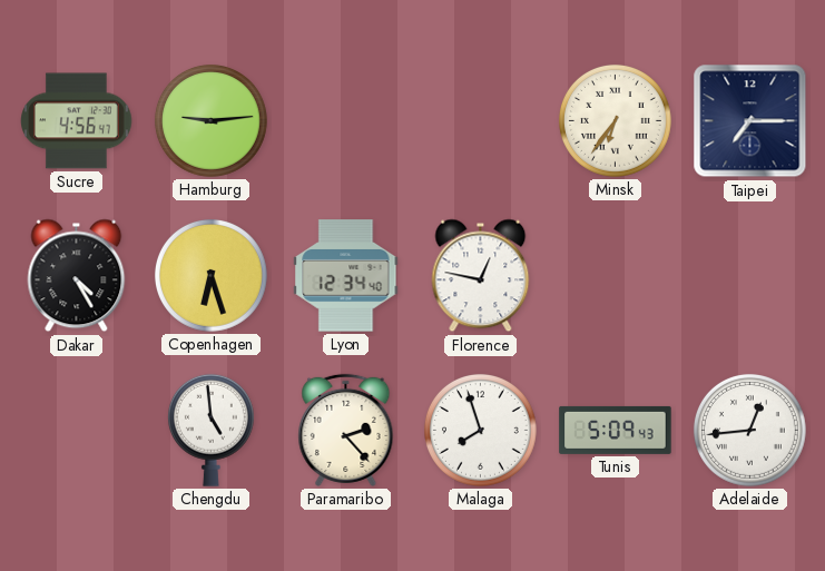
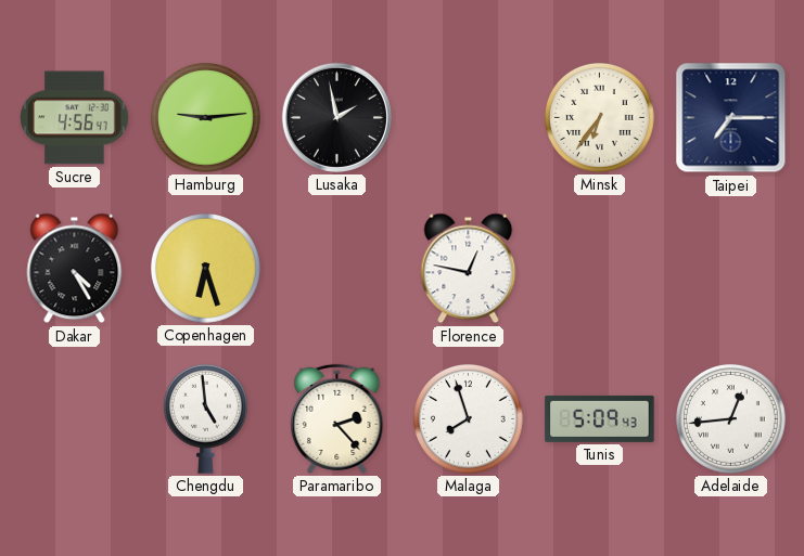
Lusaka: none -> 1:58
Lyon: 12:34 -> none
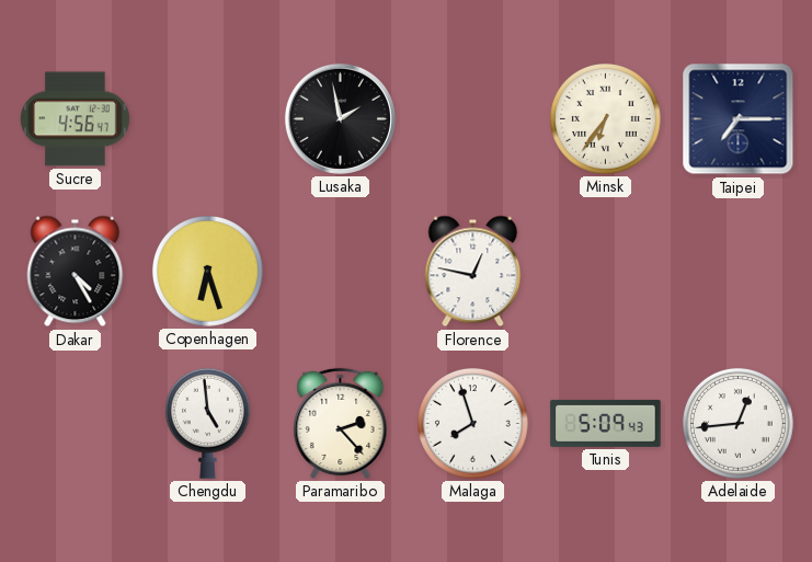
Hamburg: 9:14 -> none
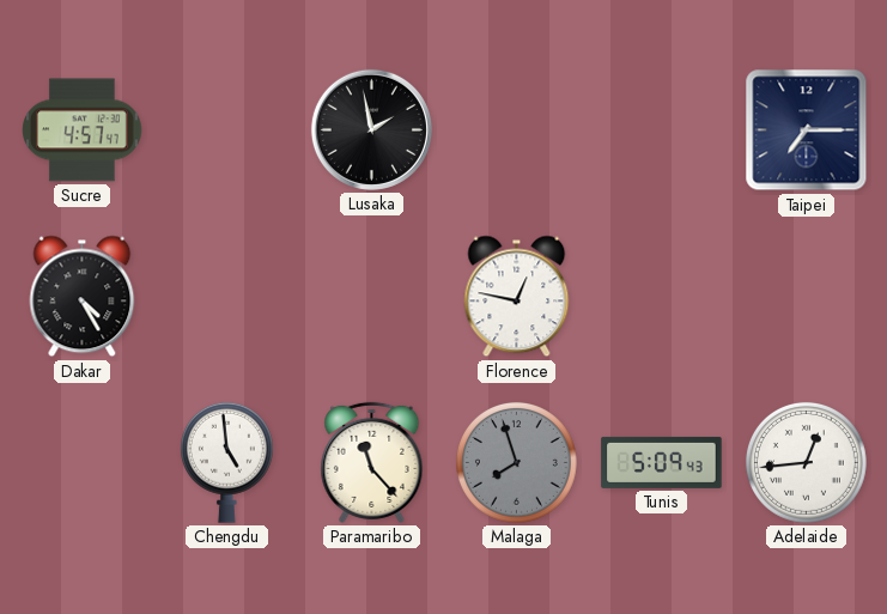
Sucre: 4:56 -> 4:57
Minsk: 6:36 -> none
Copenhagen: 6:27 -> none
Paramaribo: 2:23 -> 11:23
Malaga dial: white -> grey
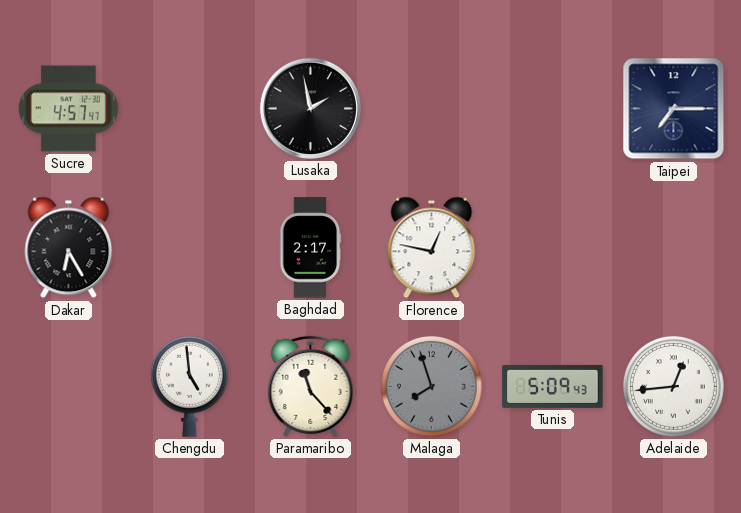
Dakar: 4:25 -> 6:25
Baghdad: none -> 2:17
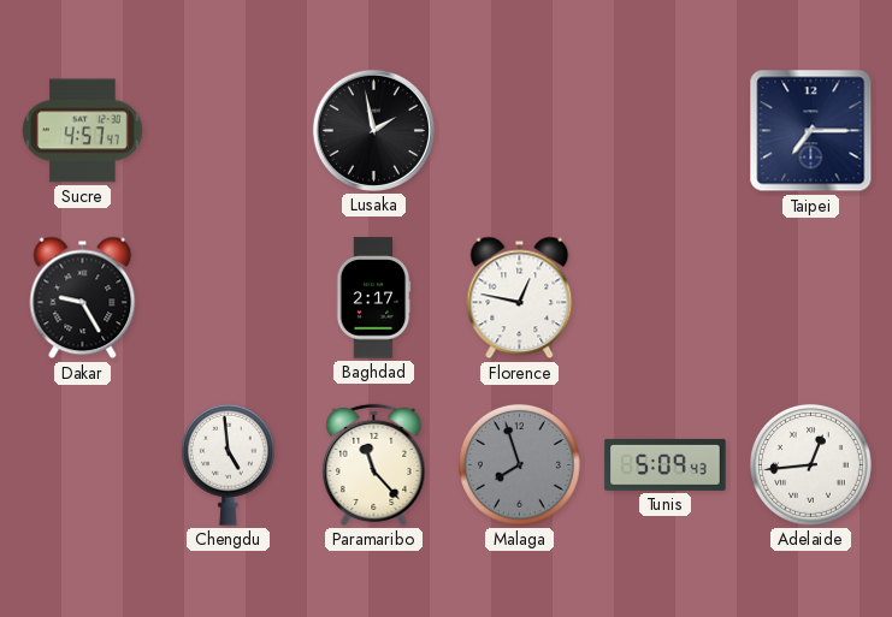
Dakar: 6:25 -> 9:25
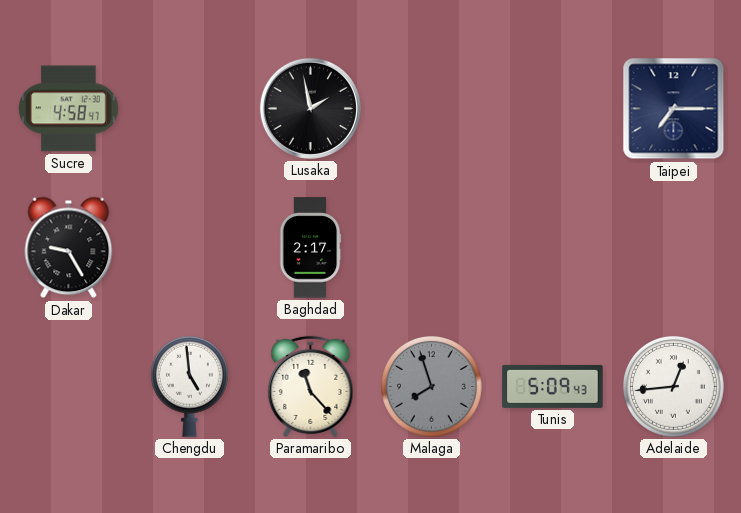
Sucre: 4:57 -> 4:58
Florence: 12:47 -> none
